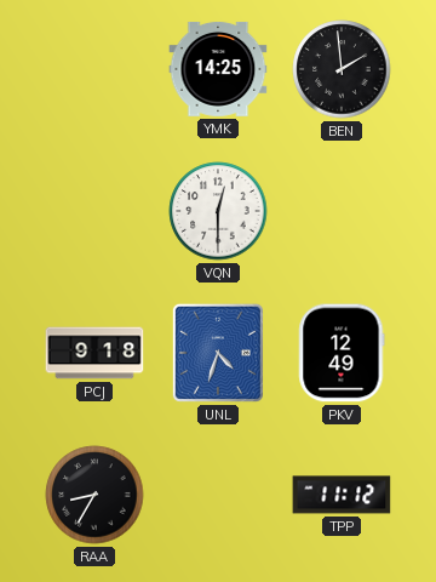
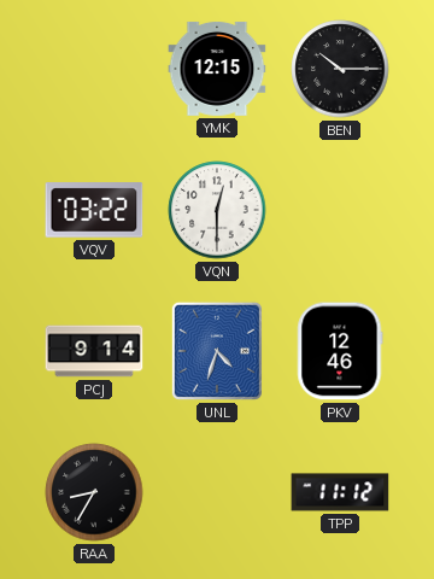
YMK: 14:25 -> 12:15
BEN: 1:59 -> 10:15
VQV: none -> 03:22
PCJ: 9:18 -> 9:14
PKV: 12:49 -> 12:46
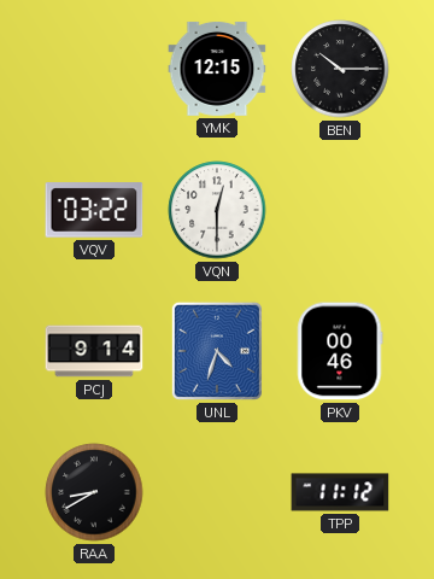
PKV: 12:46 -> 00:46
RAA: 8:35 -> 8:40
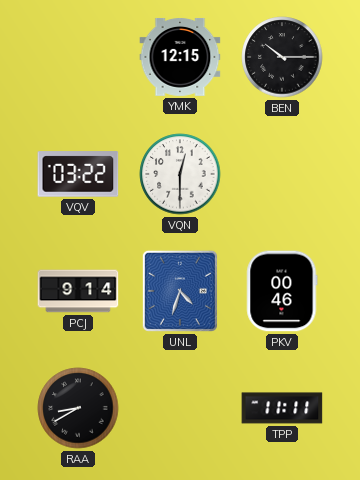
TPP: 11:12 -> 11:11
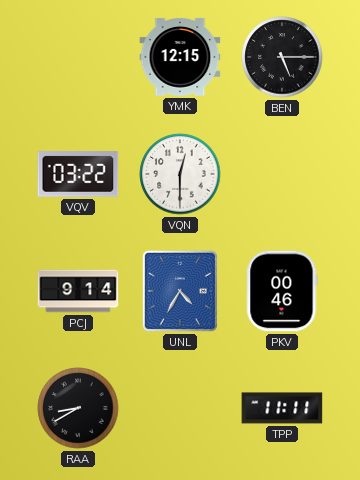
BEN: 10:15 -> 5:15
UNL: 4:33 -> 4:35
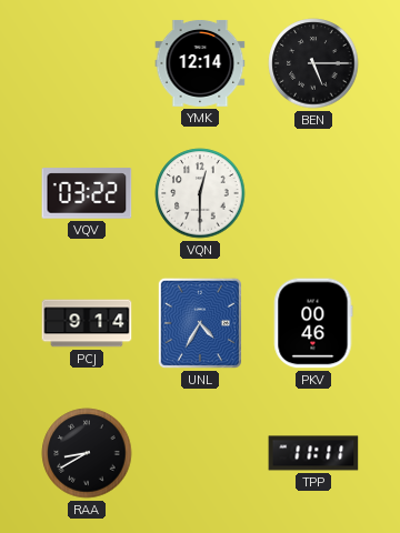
YMK: 12:15 -> 12:14
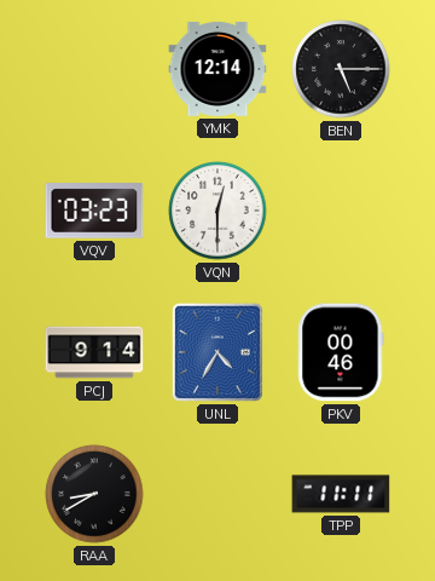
VQV: 03:22 -> 03:23
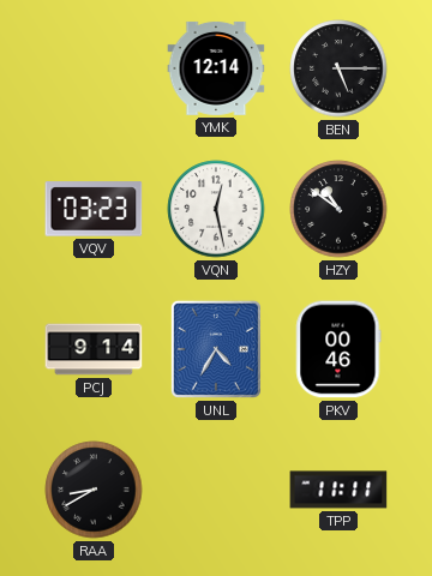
VQN: 12:30 -> 12:28
HZY: none -> 10:51
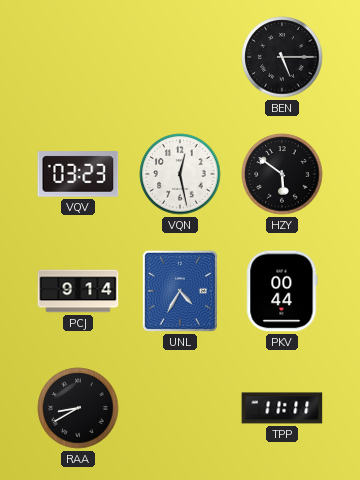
YMK: 12:14 -> none
HZY: 10:51 -> 5:51
PKV: 00:46 -> 00:44
